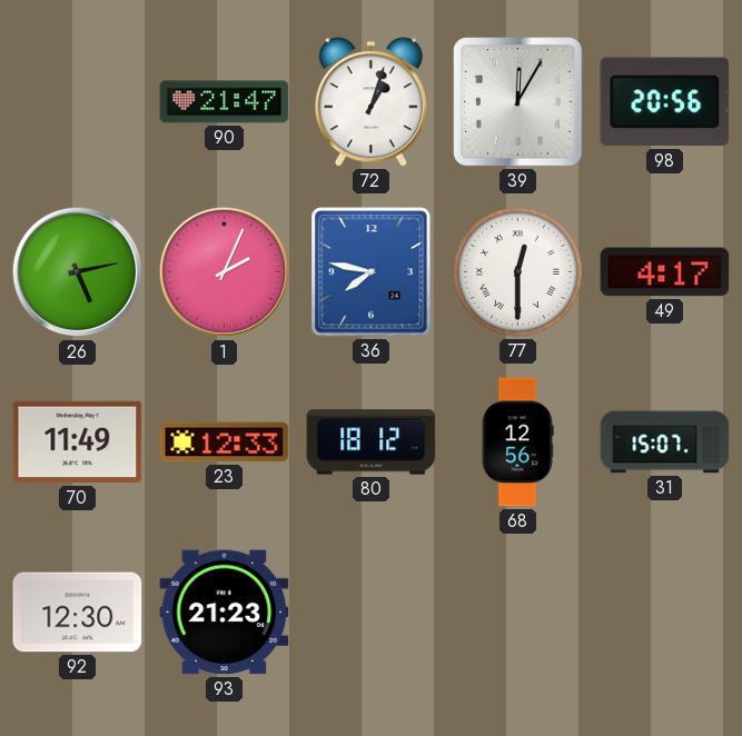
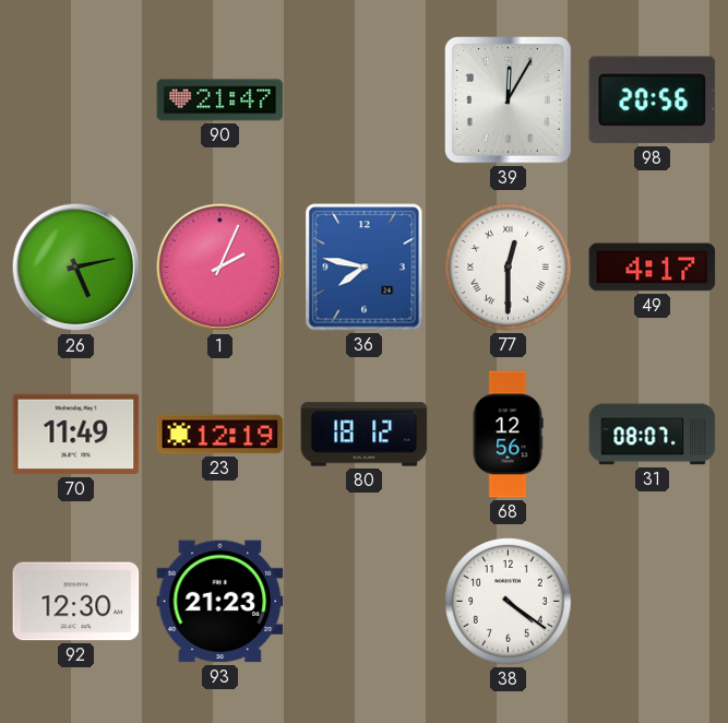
72: 1:03 -> none
23: 12:33 -> 12:19
31: 15:07 -> 08:07
38: none -> 4:21
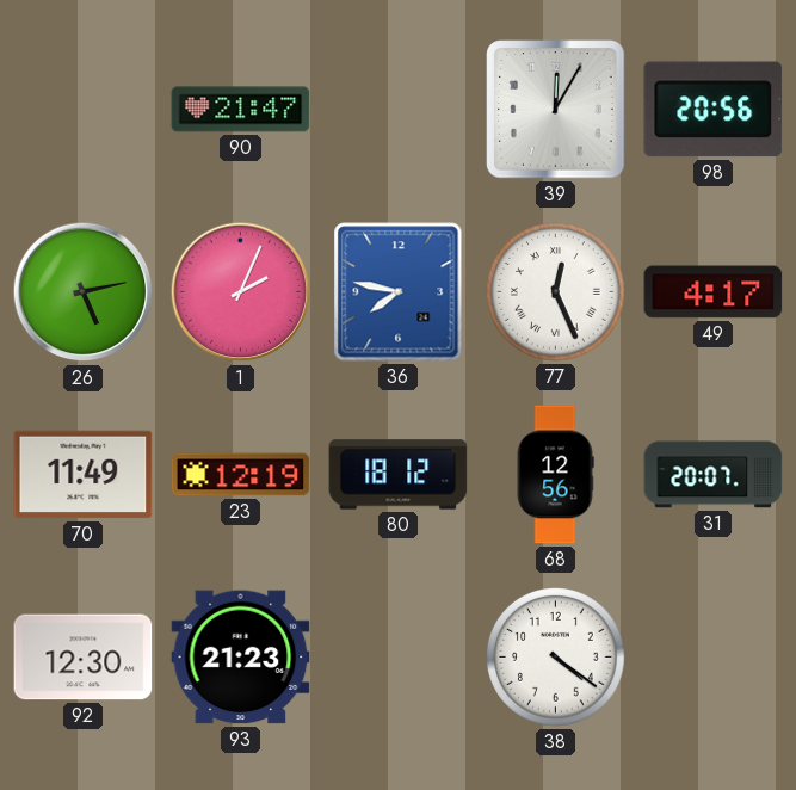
77: 12:30 -> 12:26
31: 08:07 -> 20:07
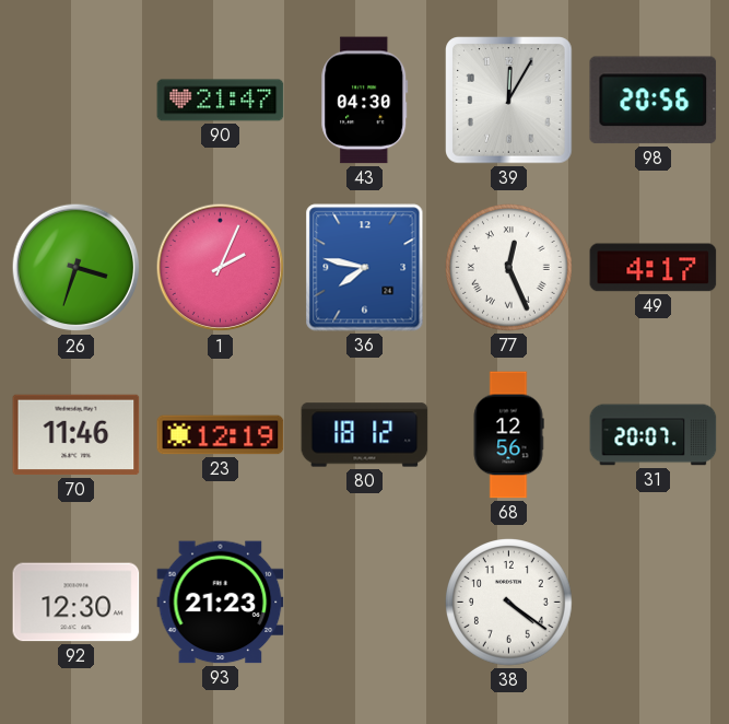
43: none -> 04:30
26: 5:13 -> 3:33
70: 11:49 -> 11:46
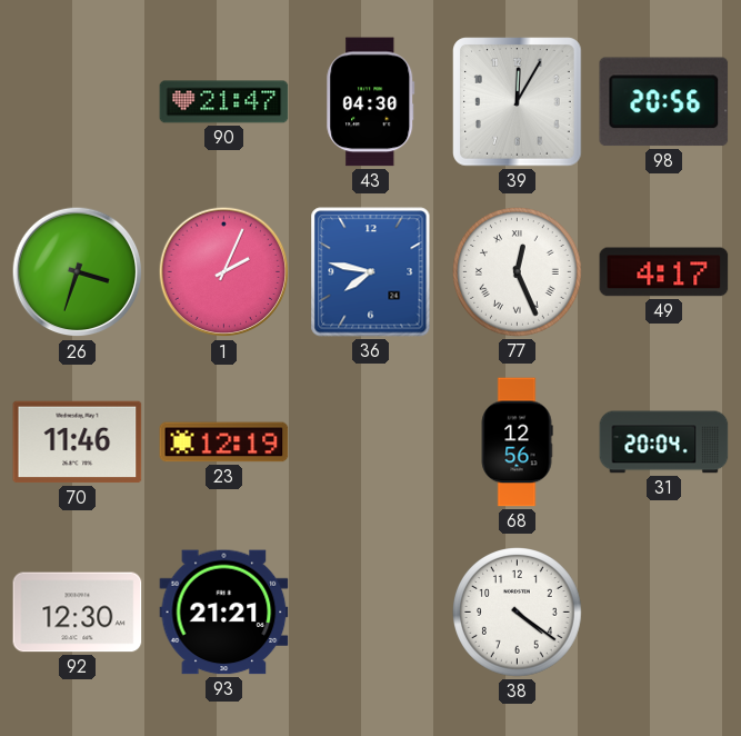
80: 18:12 -> none
31: 20:07 -> 20:04
93: 21:23 -> 21:21
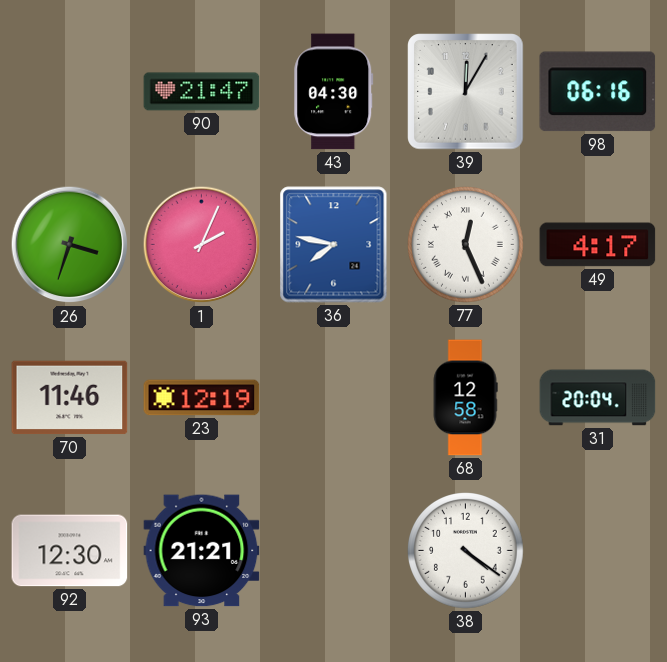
98: 20:56 -> 06:16
68: 12:56 -> 12:58
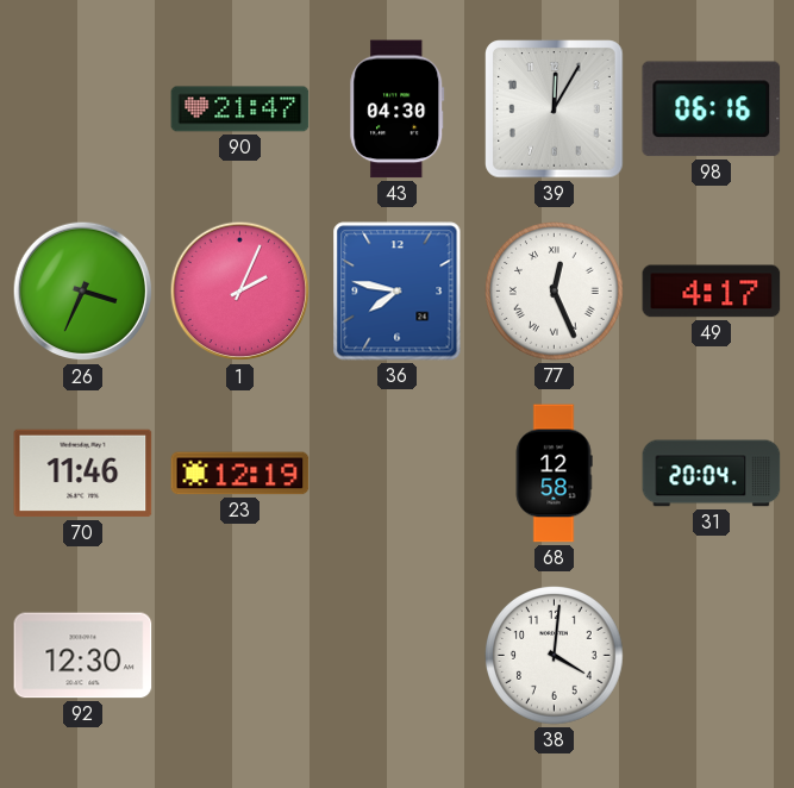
26: 3:33 -> 3:34
93: 21:21 -> none
38: 4:21 -> 4:01
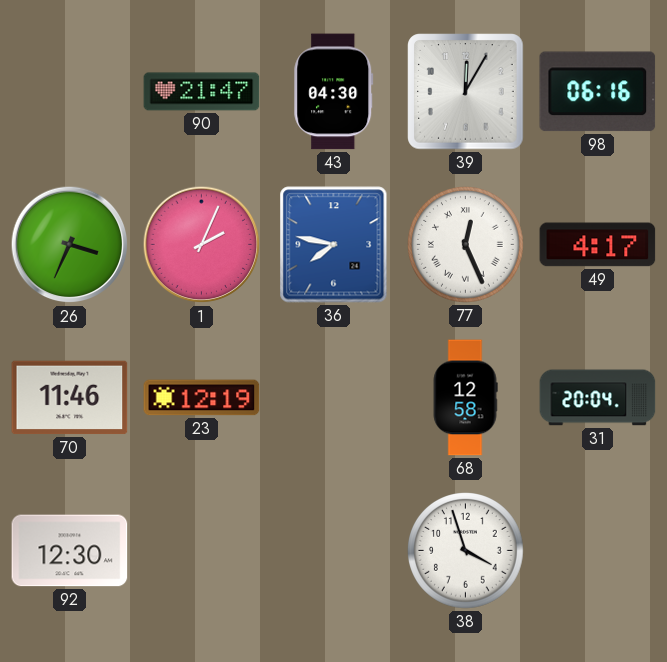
38: 4:01 -> 3:57
